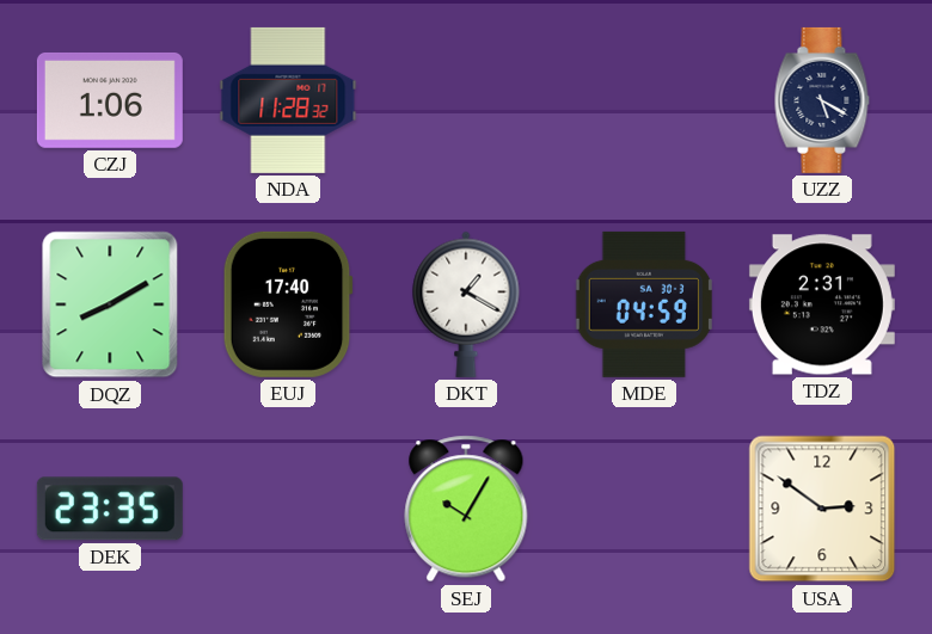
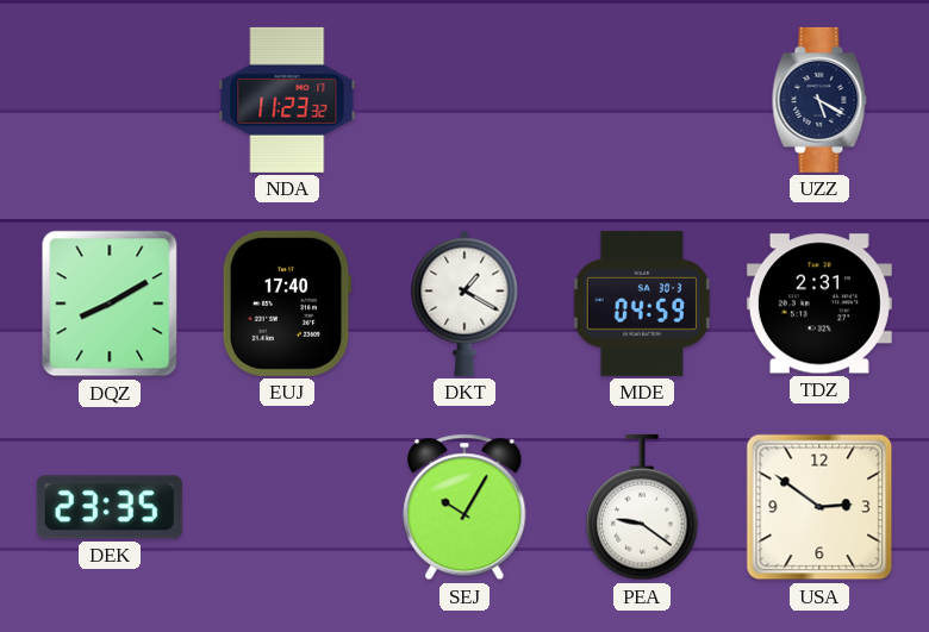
CZJ: 1:06 -> none
NDA: 11:28 -> 11:23
PEA: none -> 9:21
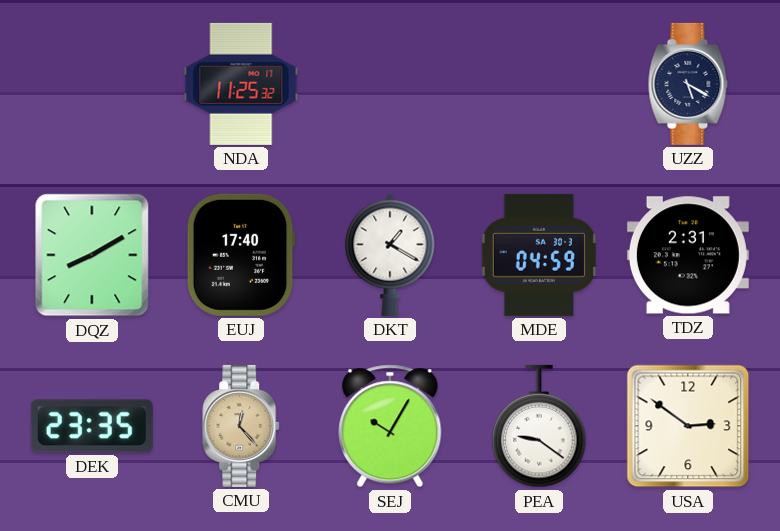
NDA: 11:23 -> 11:25
CMU: none -> 12:23
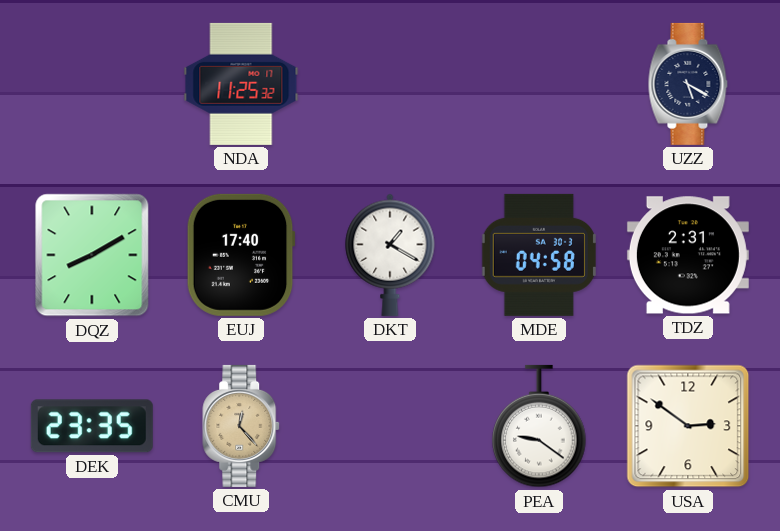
MDE: 04:59 -> 04:58
SEJ: 10:05 -> none
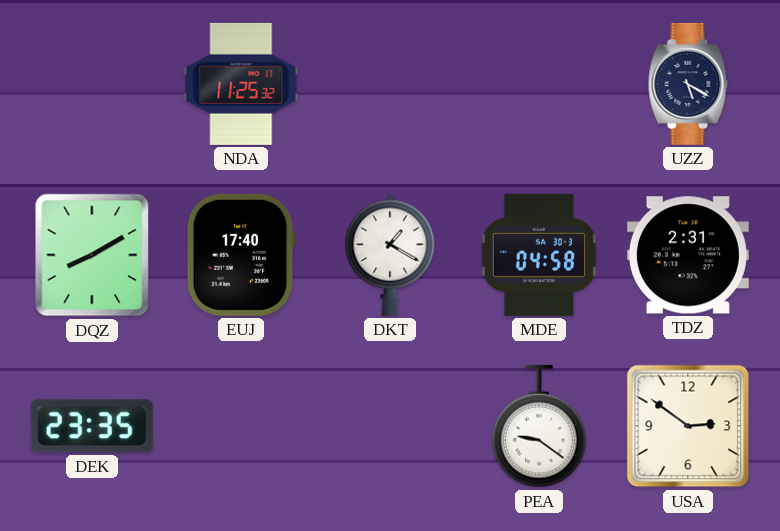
CMU: 12:23 -> none
